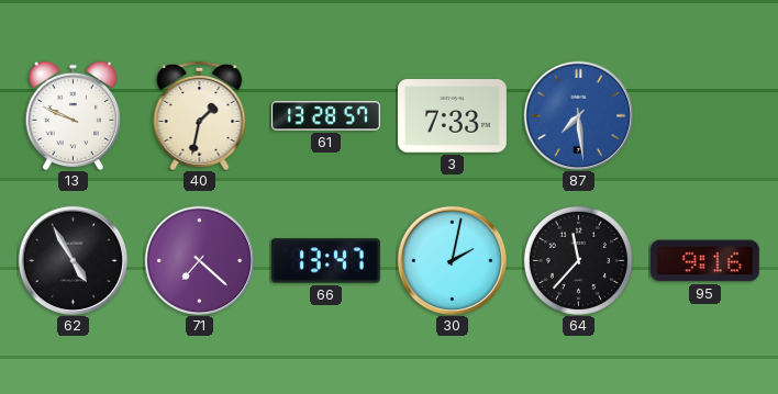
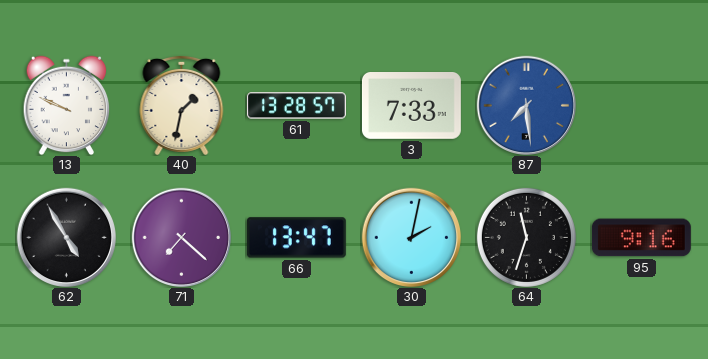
64: 11:37 -> 11:33
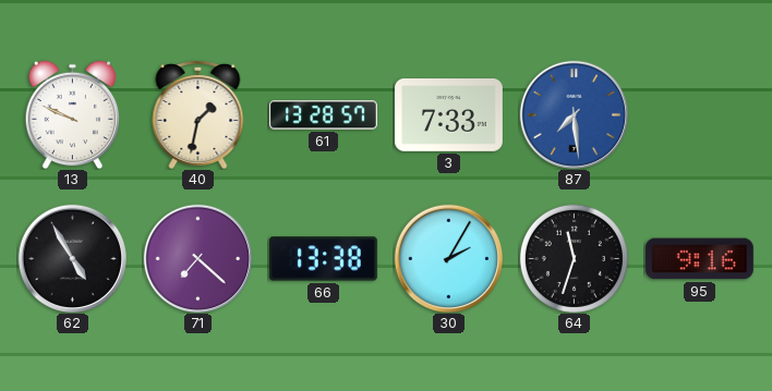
66: 13:47 -> 13:38
30: 2:02 -> 2:05
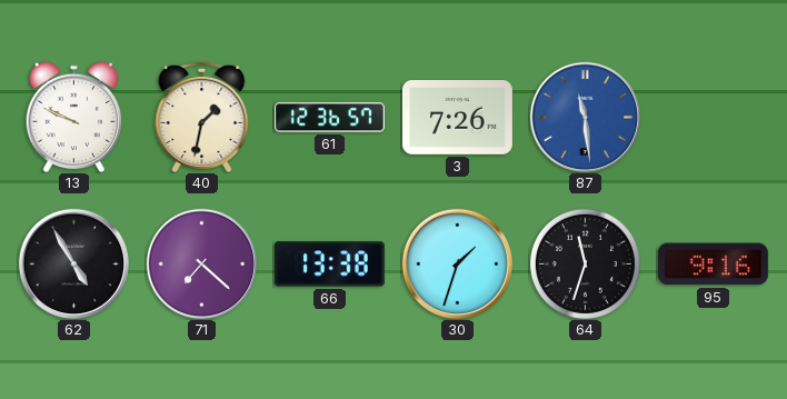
61: 13:28 -> 12:36
3: 7:33 -> 7:26
87: 7:29 -> 11:29
30: 2:05 -> 1:33
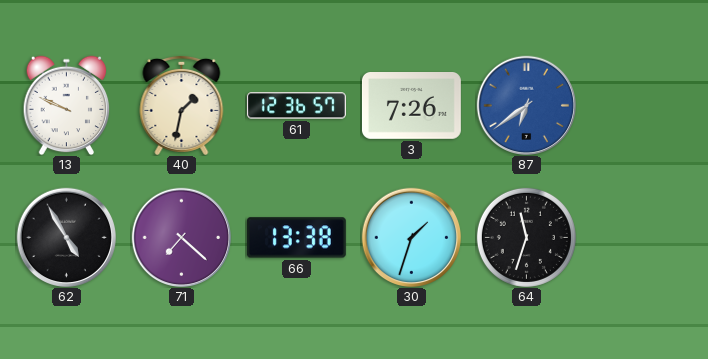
87: 11:29 -> 6:39
95: 9:16 -> none
